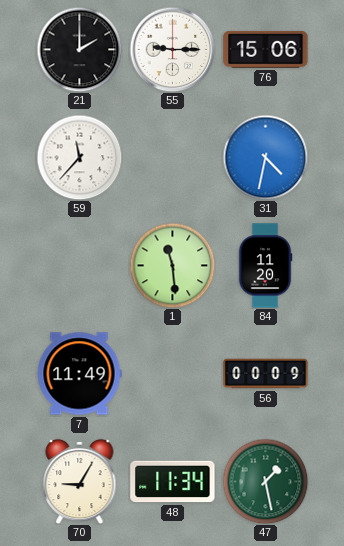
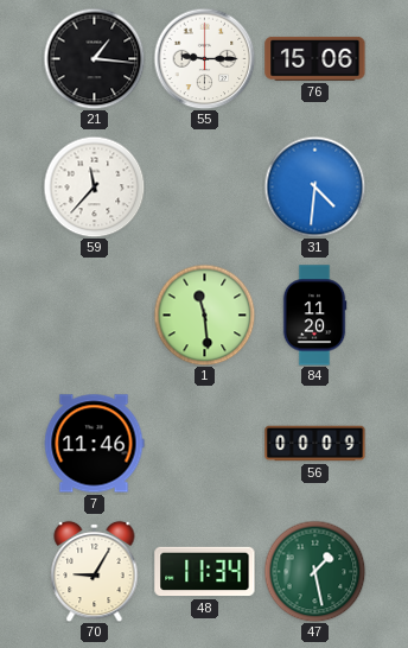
21: 2:00 -> 1:16
31: 4:32 -> 4:31
7: 11:49 -> 11:46
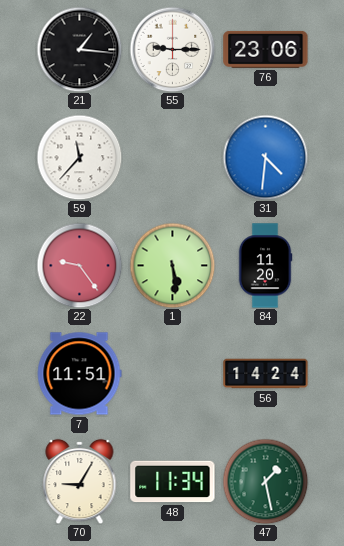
76: 15:06 -> 23:06
22: none -> 9:24
1: 11:29 -> 5:29
7: 11:46 -> 11:51
56: 00:09 -> 14:24
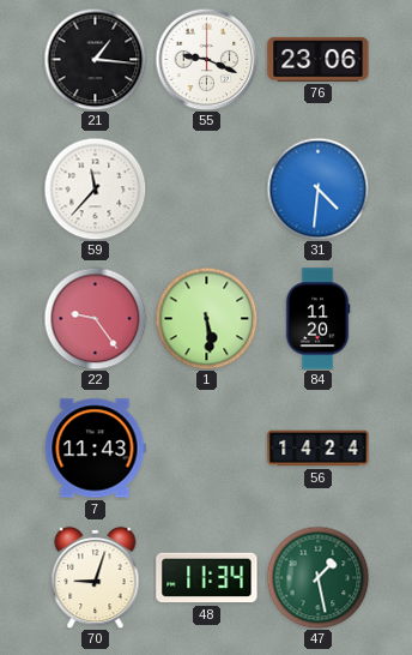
55: 9:15 -> 9:19
7: 11:51 -> 11:43
70: 9:05 -> 9:03
